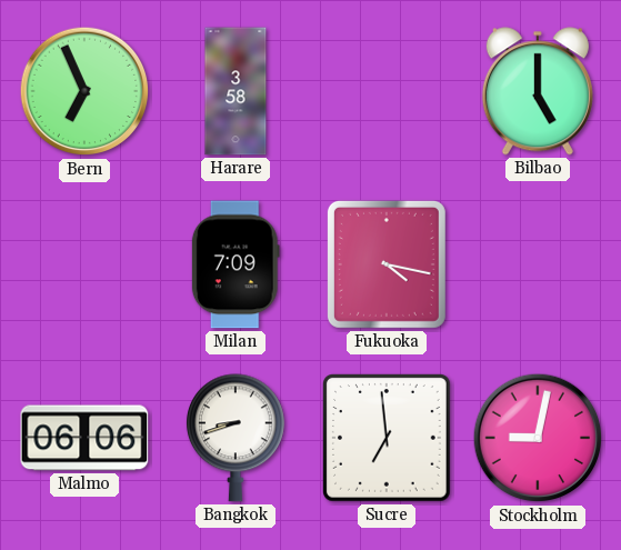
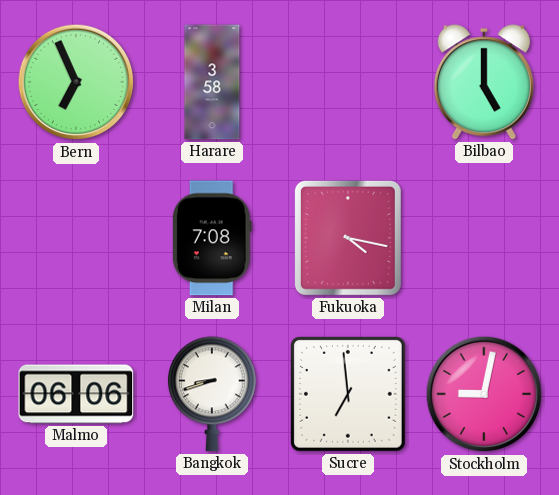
Milan: 7:09 -> 7:08
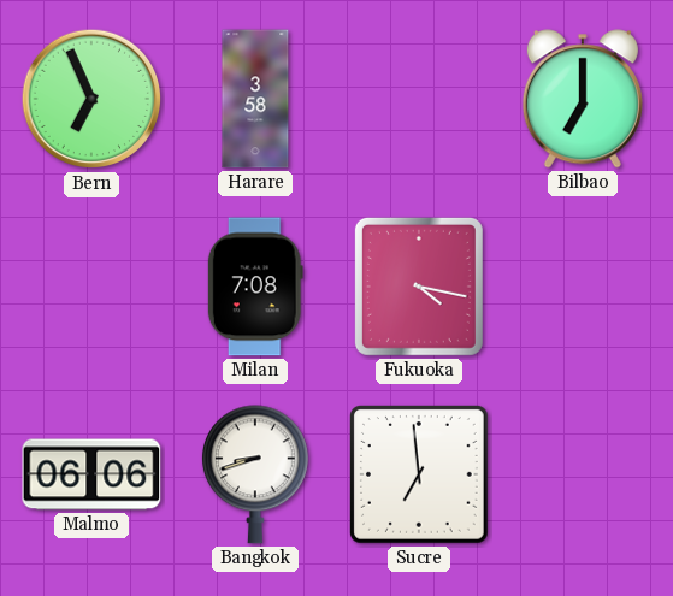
Bilbao: 5:00 -> 7:00
Stockholm: 9:02 -> none
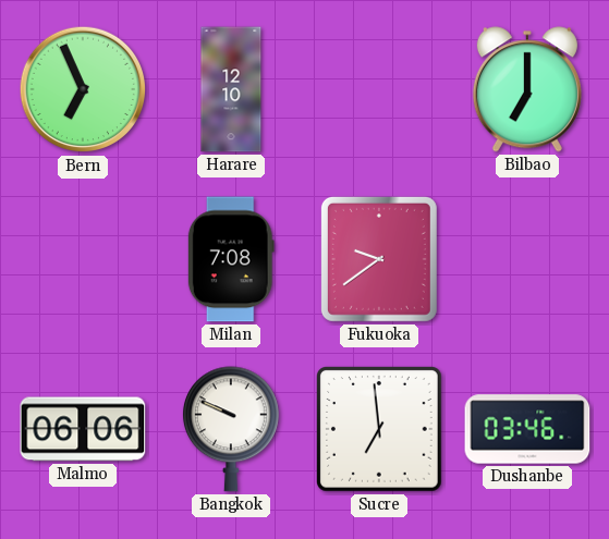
Harare: 3:58 -> 12:10
Fukuoka: 4:17 -> 9:39
Bangkok: 8:42 -> 9:49
Dushanbe: none -> 03:46
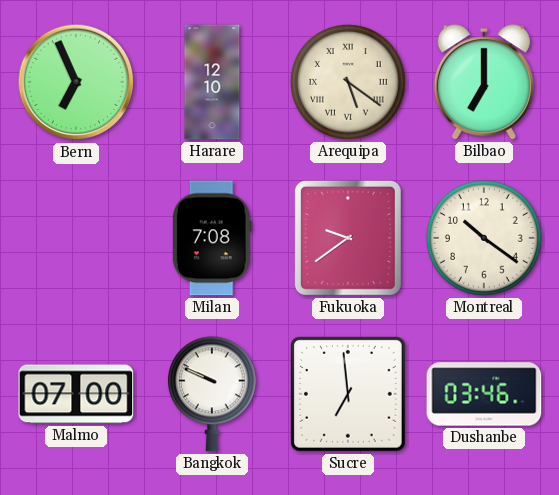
Arequipa: none -> 5:21
Montreal: none -> 10:21
Malmo: 06:06 -> 07:00
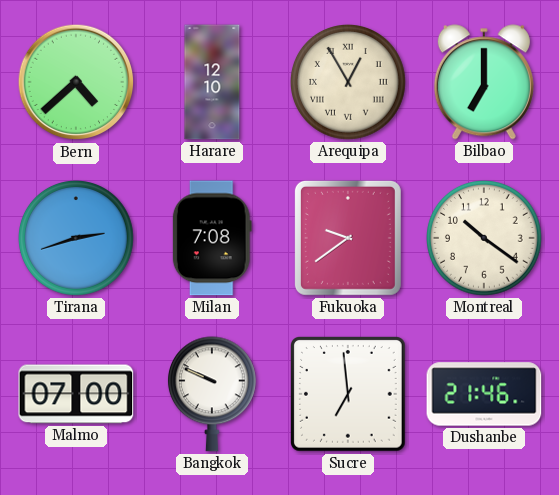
Bern: 6:56 -> 4:38
Arequipa: 5:21 -> 12:55
Tirana: none -> 2:42
Dushanbe: 03:46 -> 21:46
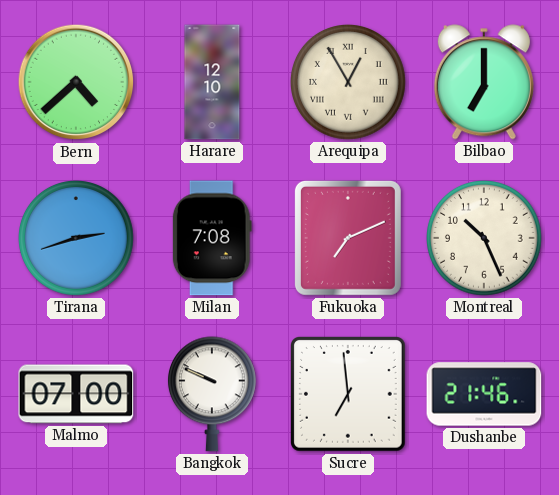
Fukuoka: 9:39 -> 7:11
Montreal: 10:21 -> 10:26
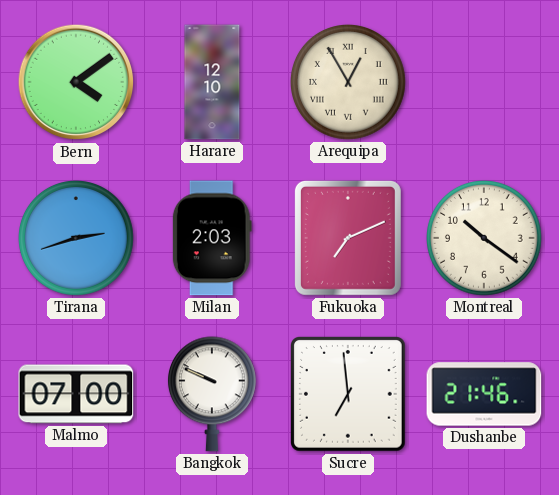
Bern: 4:38 -> 4:09
Bilbao: 7:00 -> none
Milan: 7:08 -> 2:03
Montreal: 10:26 -> 10:21
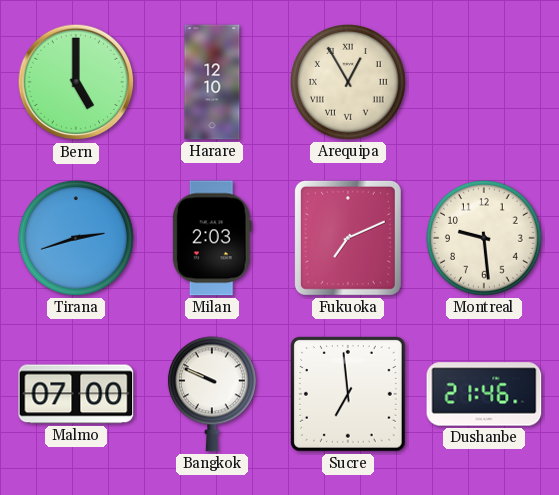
Bern: 4:09 -> 5:00
Montreal: 10:21 -> 9:29
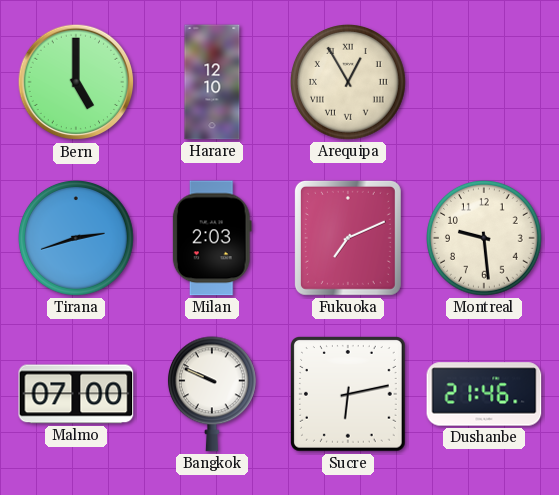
Sucre: 6:59 -> 6:13
